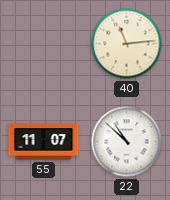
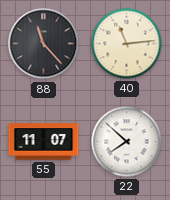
88: none -> 11:23
22: 10:52 -> 7:52
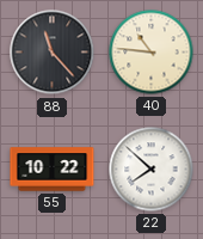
40: 11:14 -> 10:46
55: 11:07 -> 10:22
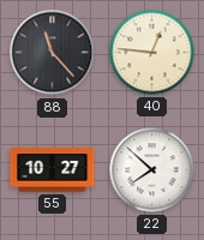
40: 10:46 -> 12:46
55: 10:22 -> 10:27
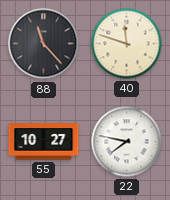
40: 12:46 -> 11:48
22: 7:52 -> 7:47
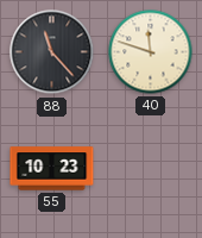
55: 10:27 -> 10:23
22: 7:47 -> none
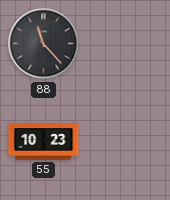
40: 11:48 -> none
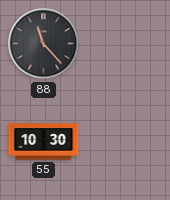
55: 10:23 -> 10:30
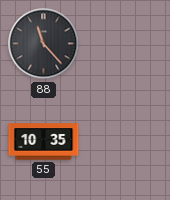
55: 10:30 -> 10:35
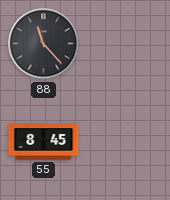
55: 10:35 -> 8:45
